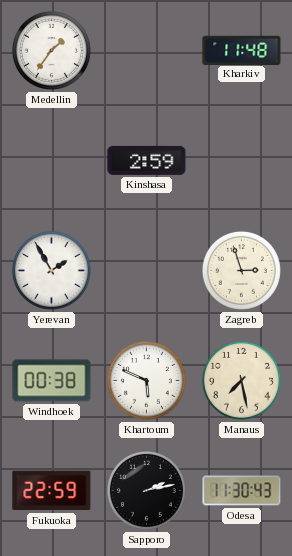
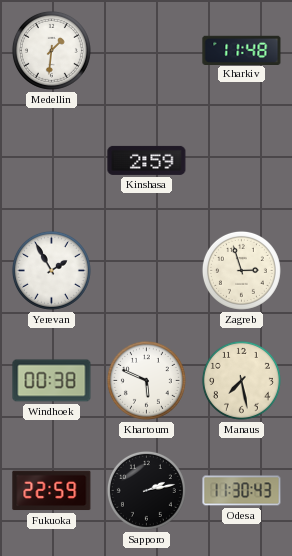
Medellin: 1:36 -> 1:31
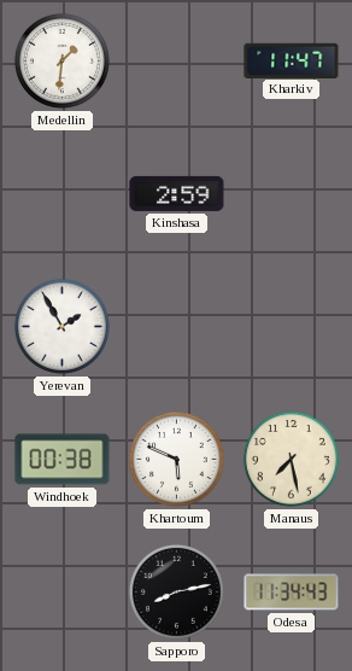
Kharkiv: 11:48 -> 11:47
Zagreb: 2:57 -> none
Fukuoka: 22:59 -> none
Sapporo: 2:13 -> 8:13
Odesa: 11:30 -> 11:34
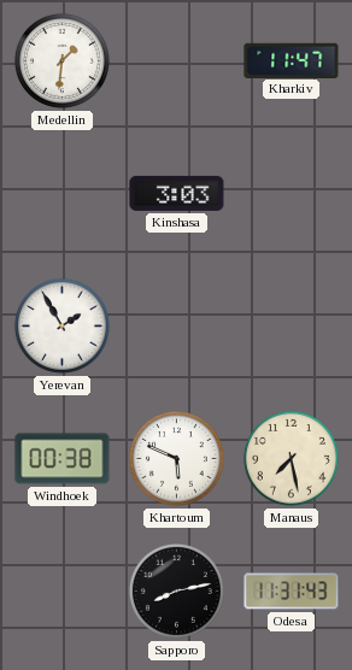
Kinshasa: 2:59 -> 3:03
Odesa: 11:34 -> 11:31
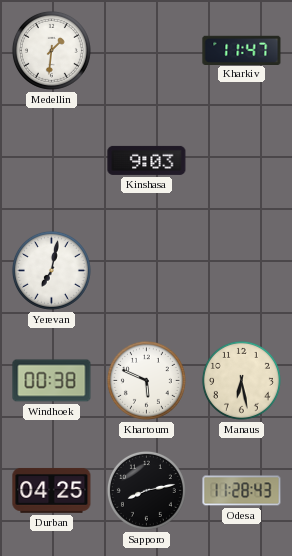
Kinshasa: 3:03 -> 9:03
Yerevan: 1:55 -> 7:02
Manaus: 7:28 -> 6:28
Durban: none -> 04:25
Odesa: 11:31 -> 11:28
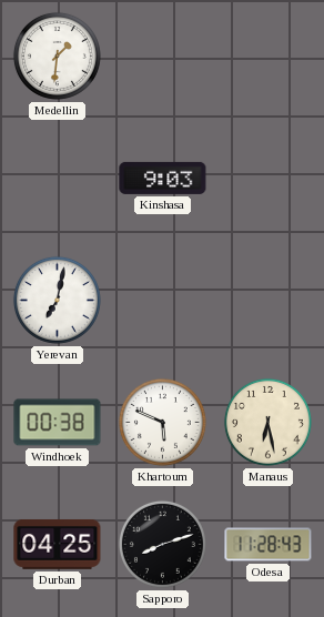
Kharkiv: 11:47 -> none
Sapporo: 8:13 -> 8:12
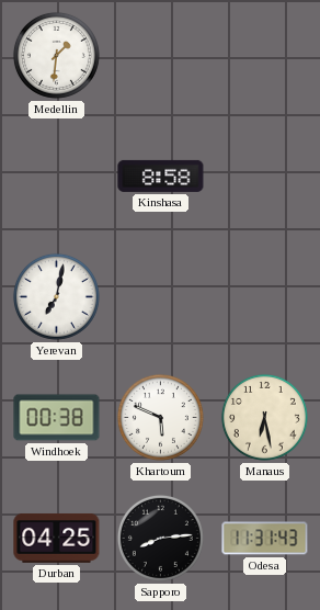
Kinshasa: 9:03 -> 8:58
Sapporo: 8:12 -> 8:14
Odesa: 11:28 -> 11:31
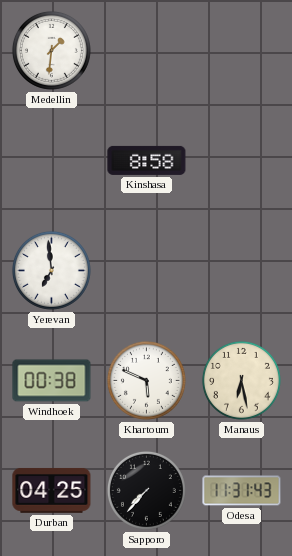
Yerevan: 7:02 -> 6:59
Sapporo: 8:14 -> 7:37
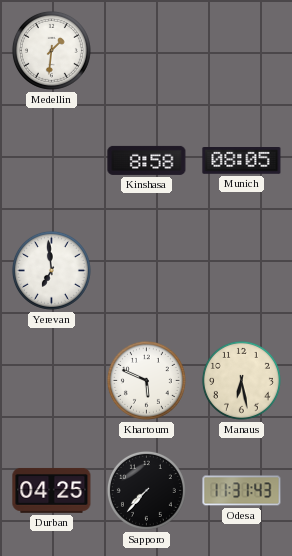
Munich: none -> 08:05
Windhoek: 00:38 -> none
